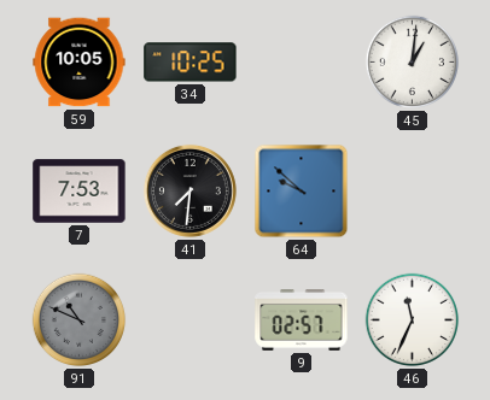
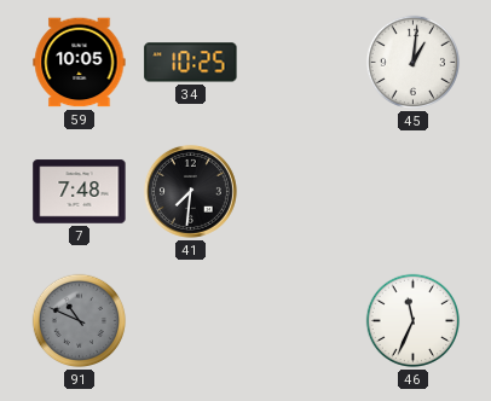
7: 7:53 -> 7:48
64: 9:52 -> none
9: 02:57 -> none
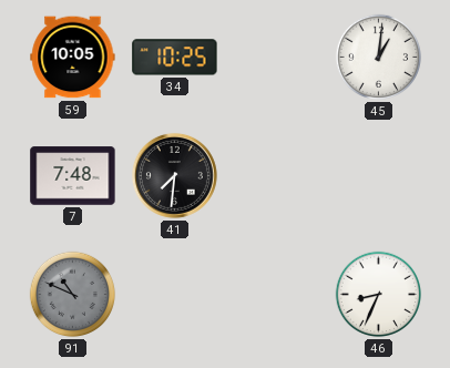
46: 11:34 -> 8:34
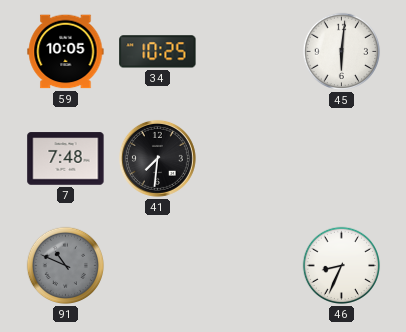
45: 1:01 -> 6:01
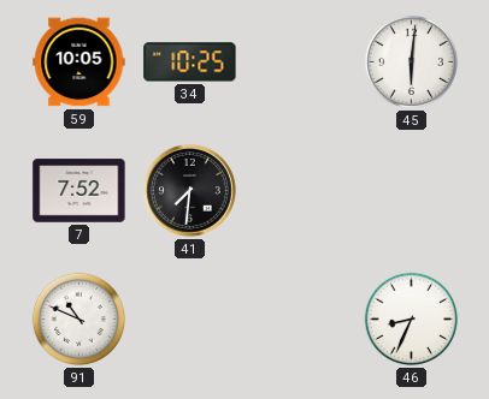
7: 7:48 -> 7:52
91 dial: grey -> white
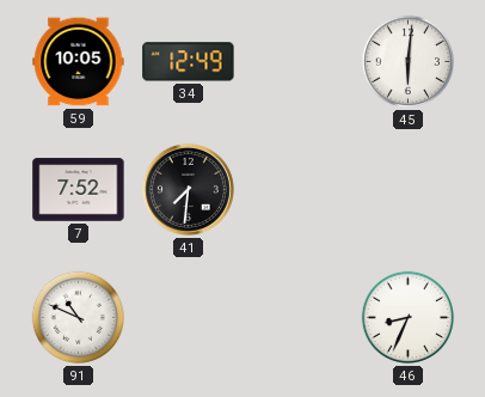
34: 10:25 -> 12:49
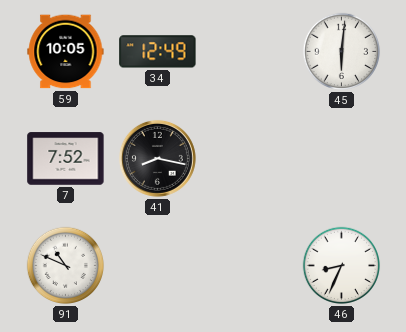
41: 7:31 -> 8:17
